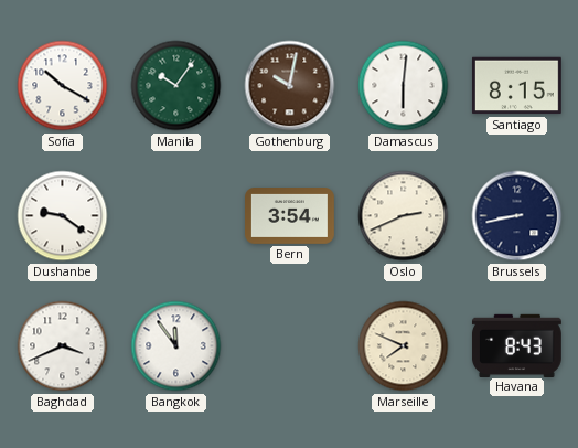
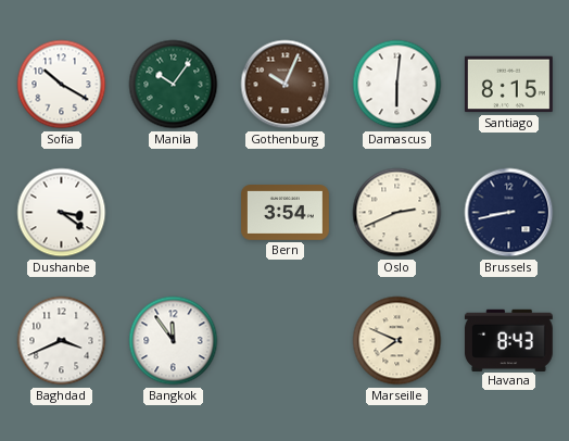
Gothenburg: 10:02 -> 10:04
Dushanbe: 9:21 -> 3:21
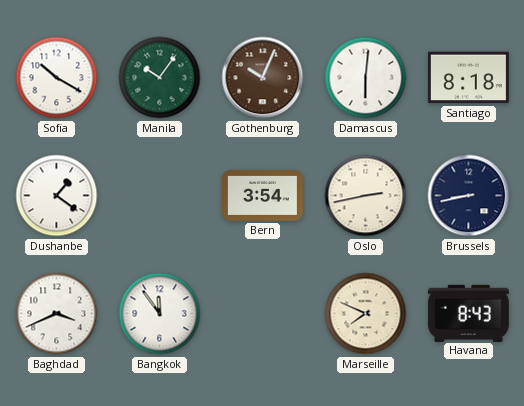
Santiago: 8:15 -> 8:18
Dushanbe: 3:21 -> 1:21
Oslo: 2:41 -> 2:43
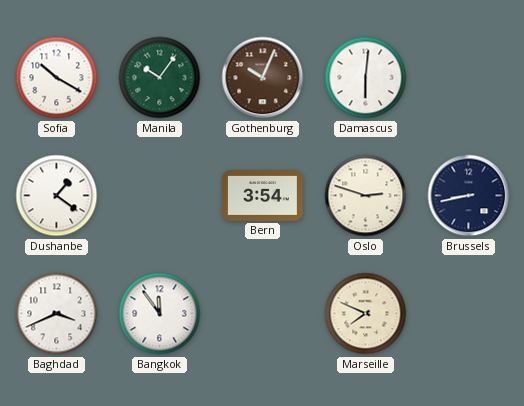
Santiago: 8:18 -> none
Oslo: 2:43 -> 2:48
Havana: 8:43 -> none
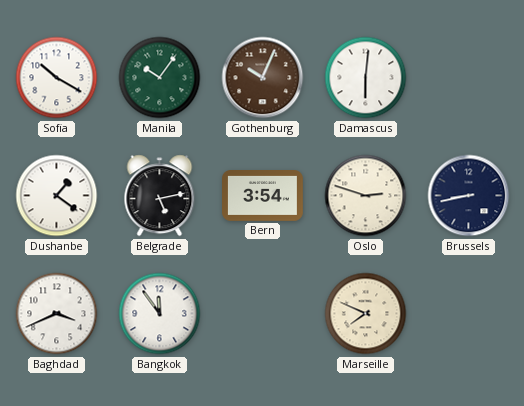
Belgrade: none -> 5:13
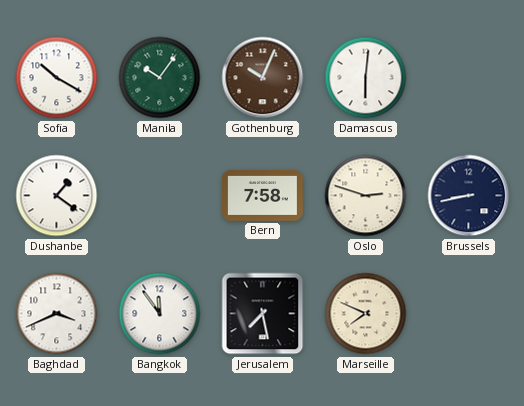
Belgrade: 5:13 -> none
Bern: 3:54 -> 7:58
Jerusalem: none -> 7:28
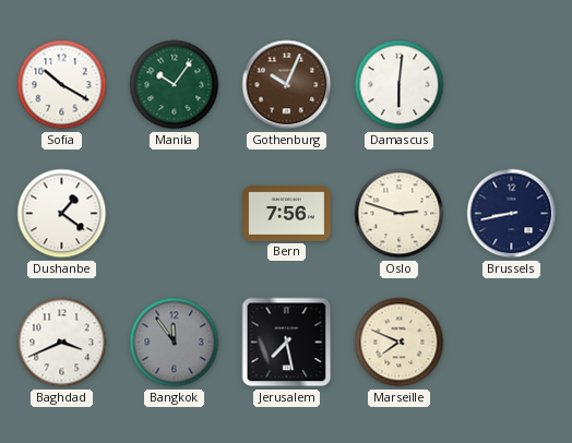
Bern: 7:58 -> 7:56
Bangkok dial: white -> grey
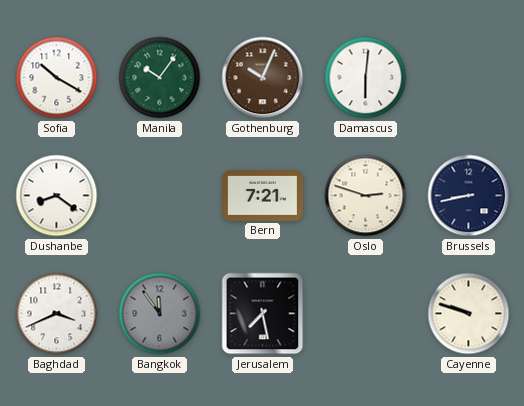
Dushanbe: 1:21 -> 8:21
Bern: 7:56 -> 7:21
Marseille: 7:49 -> none
Cayenne: none -> 9:48
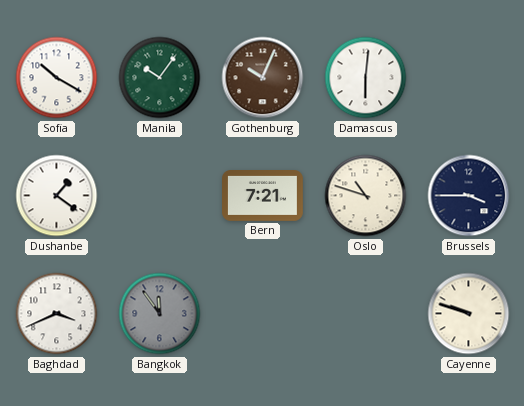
Dushanbe: 8:21 -> 1:21
Oslo: 2:48 -> 10:48
Brussels: 8:43 -> 3:45
Jerusalem: 7:28 -> none
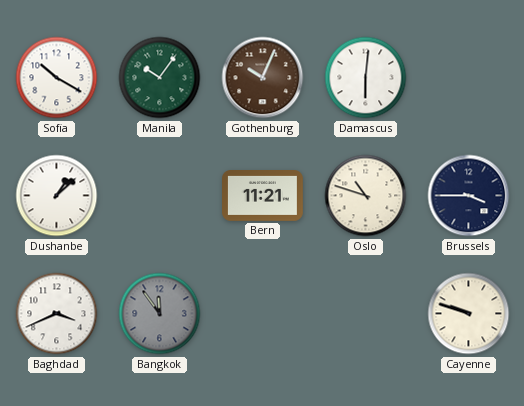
Dushanbe: 1:21 -> 1:08
Bern: 7:21 -> 11:21
